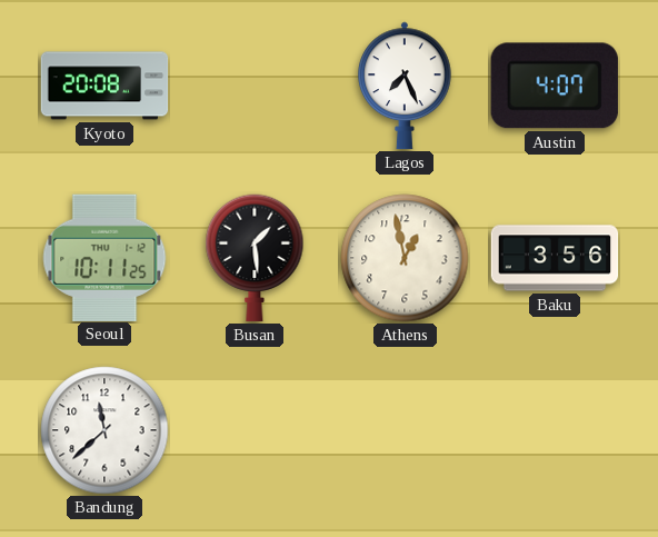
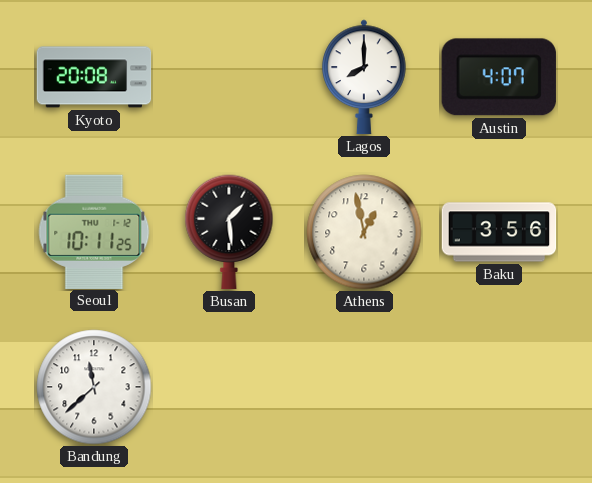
Lagos: 7:26 -> 8:00
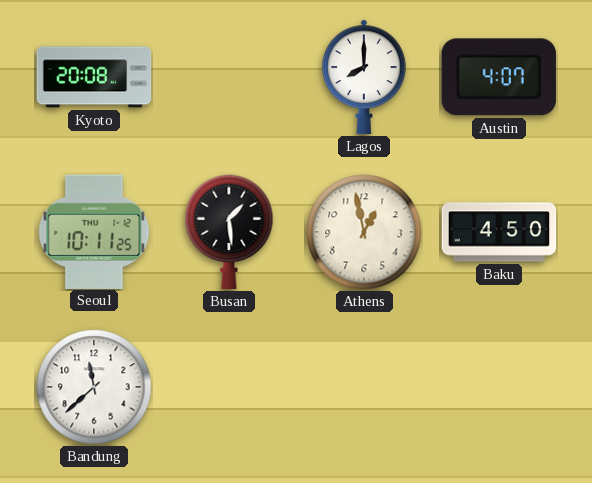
Baku: 3:56 -> 4:50
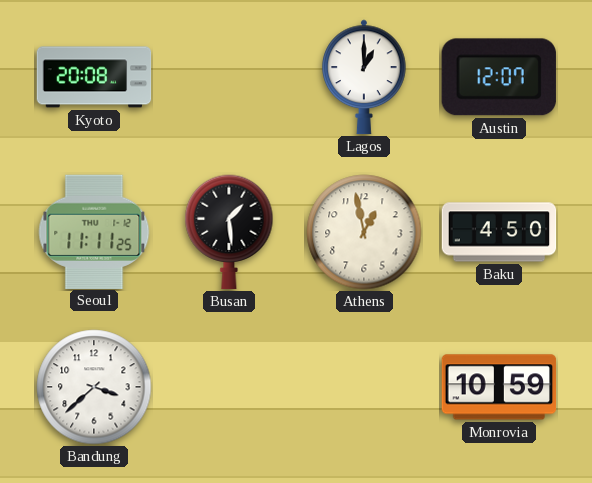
Lagos: 8:00 -> 1:00
Austin: 4:07 -> 12:07
Seoul: 10:11 -> 11:11
Bandung: 11:38 -> 3:38
Monrovia: none -> 10:59
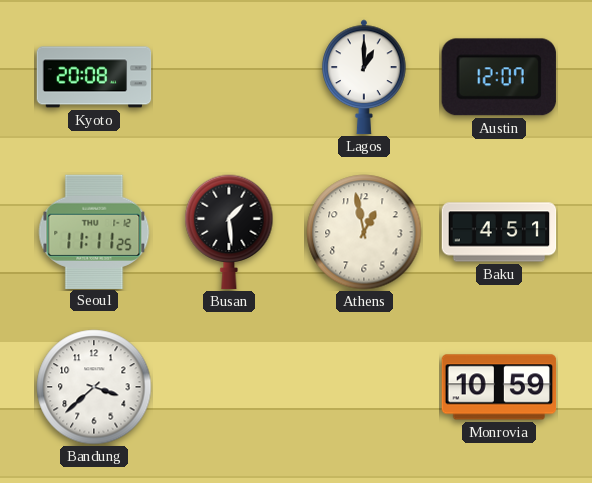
Baku: 4:50 -> 4:51
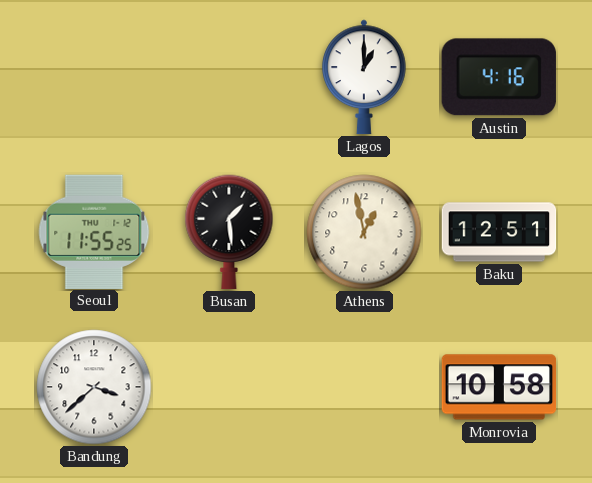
Kyoto: 20:08 -> none
Austin: 12:07 -> 4:16
Seoul: 11:11 -> 11:55
Baku: 4:51 -> 12:51
Monrovia: 10:59 -> 10:58
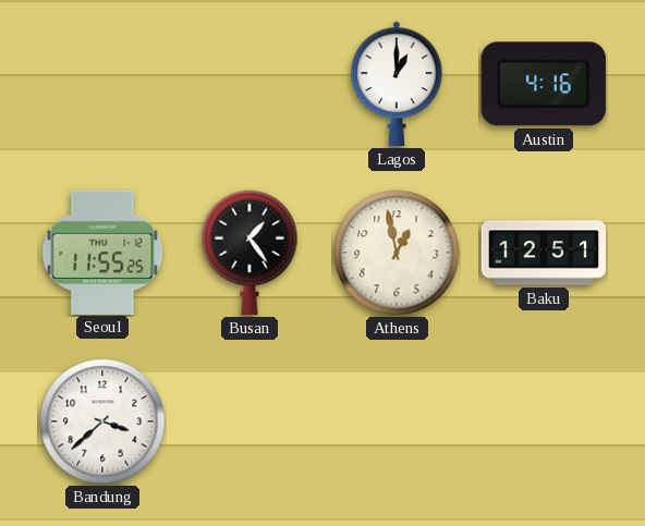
Busan: 1:29 -> 1:24
Monrovia: 10:58 -> none
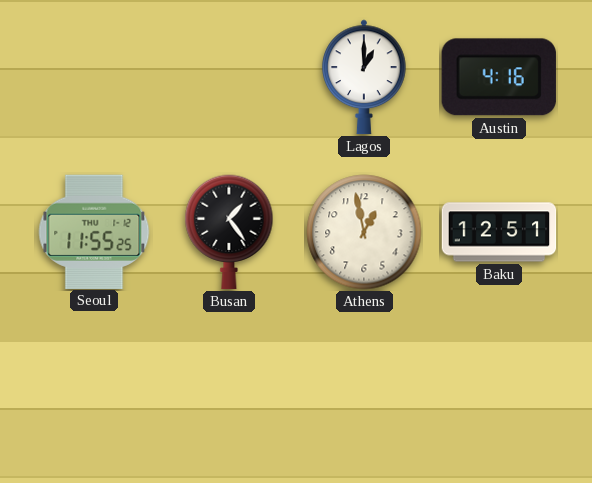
Bandung: 3:38 -> none
